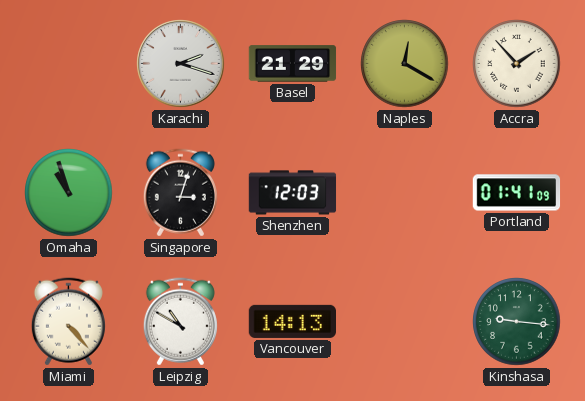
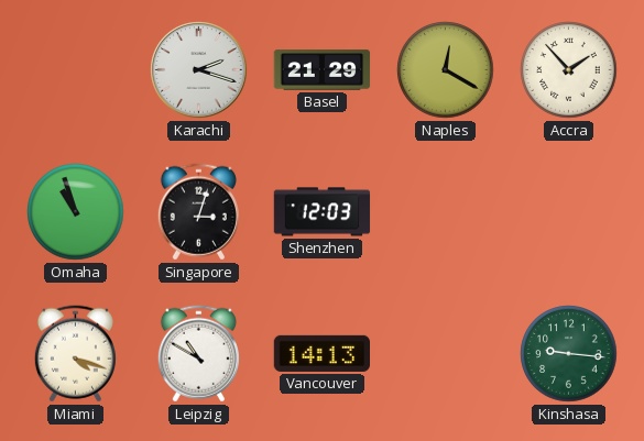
Portland: 01:41 -> none
Miami: 4:23 -> 4:18
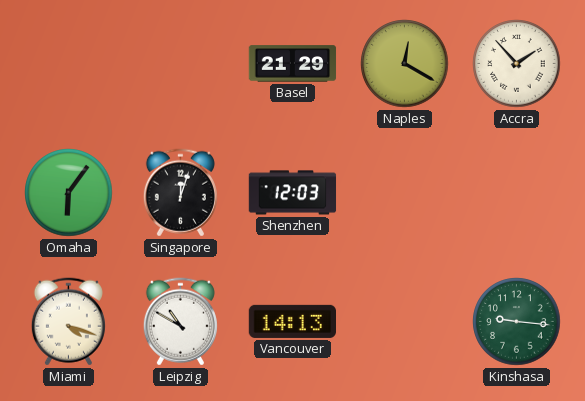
Karachi: 2:18 -> none
Omaha: 10:57 -> 6:06
Singapore: 3:03 -> 12:03
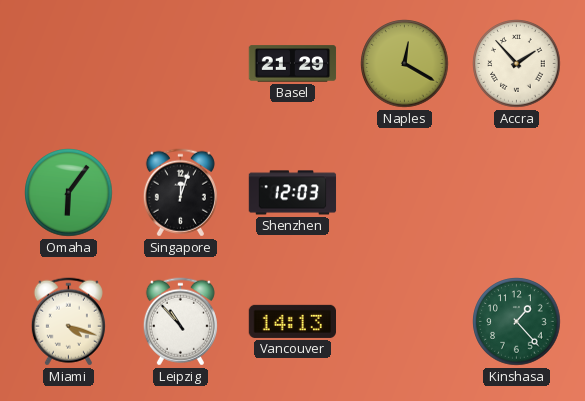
Leipzig: 10:50 -> 10:53
Kinshasa: 9:16 -> 1:23
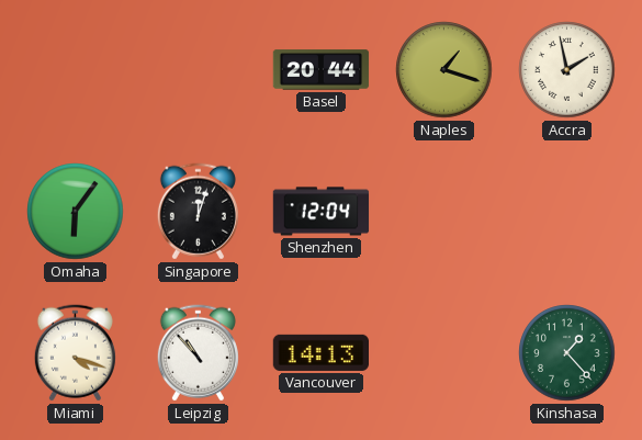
Basel: 21:29 -> 20:44
Naples: 12:20 -> 1:18
Accra: 1:53 -> 1:58
Shenzhen: 12:03 -> 12:04
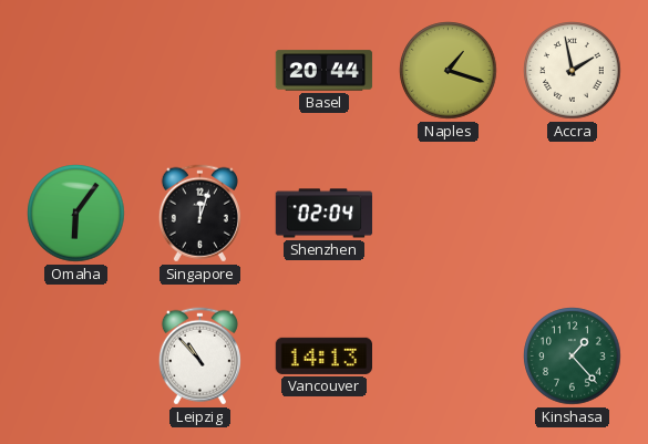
Shenzhen: 12:04 -> 02:04
Miami: 4:18 -> none
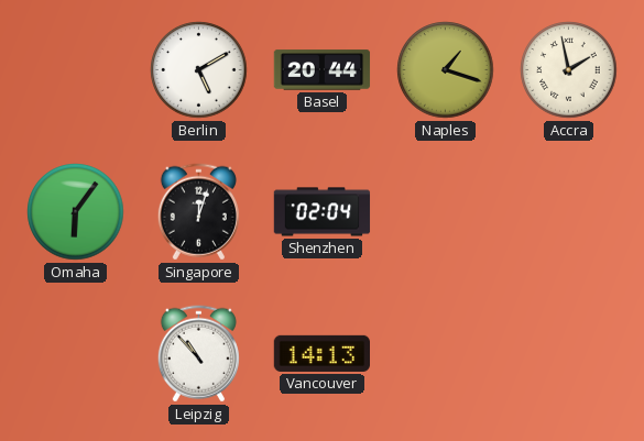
Berlin: none -> 5:10
Kinshasa: 1:23 -> none
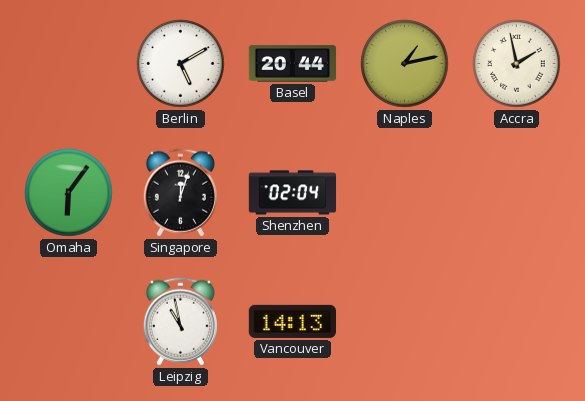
Naples: 1:18 -> 1:13
Leipzig: 10:53 -> 10:58
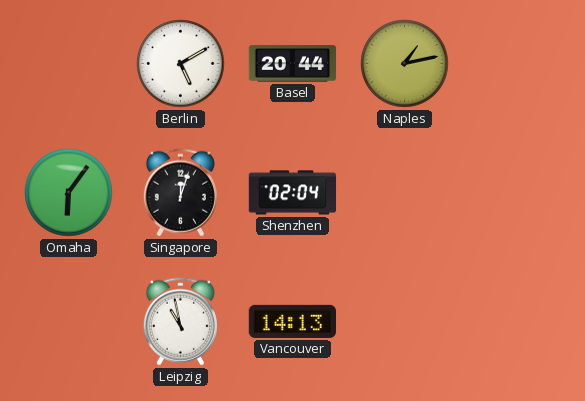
Accra: 1:58 -> none
